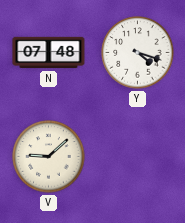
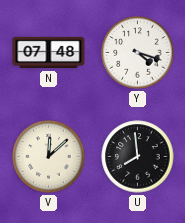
V: 9:08 -> 12:08
U: none -> 7:59
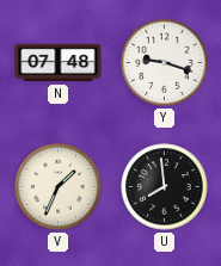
Y: 4:18 -> 9:18
V: 12:08 -> 1:34
